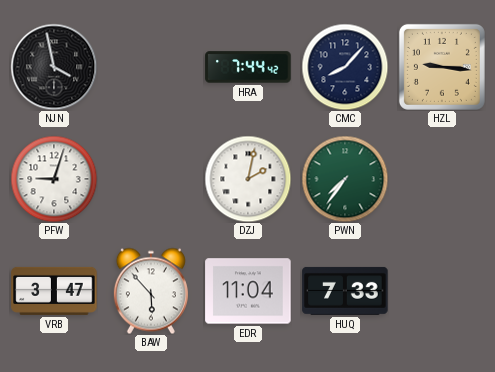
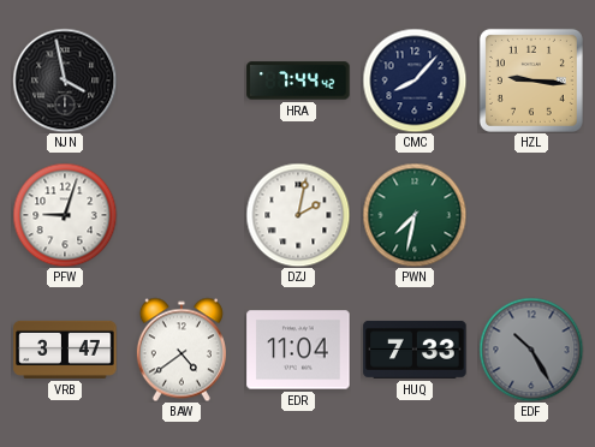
PWN: 7:36 -> 7:32
BAW: 5:53 -> 4:39
EDF: none -> 10:25
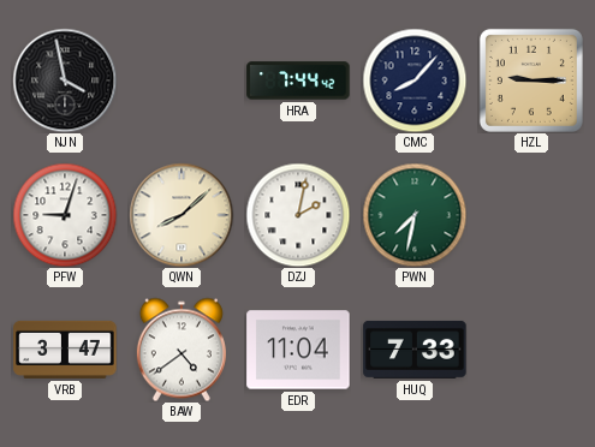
HZL: 9:16 -> 9:15
QWN: none -> 8:08
EDF: 10:25 -> none
